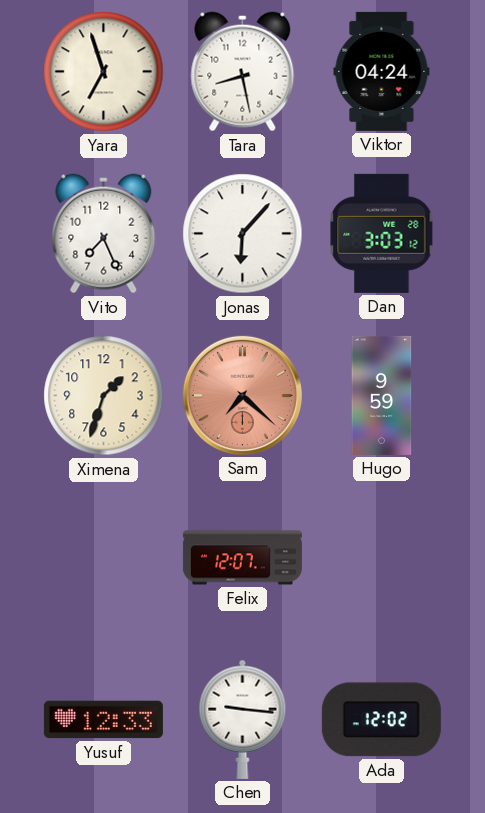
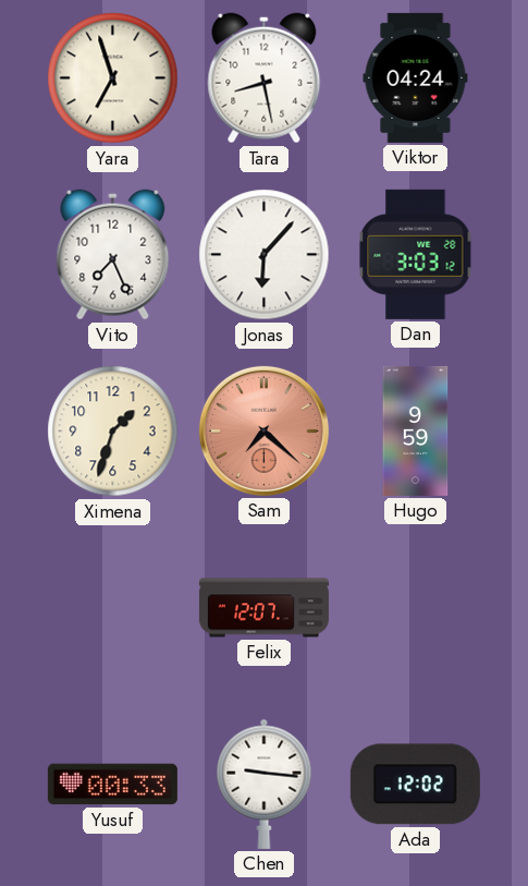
Yusuf: 12:33 -> 00:33
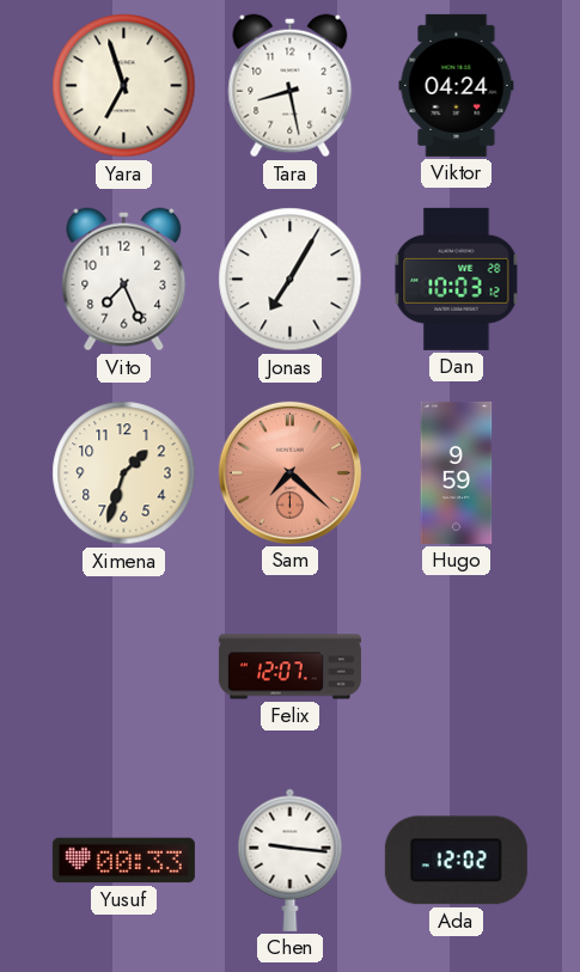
Jonas: 6:07 -> 7:05
Dan: 3:03 -> 10:03
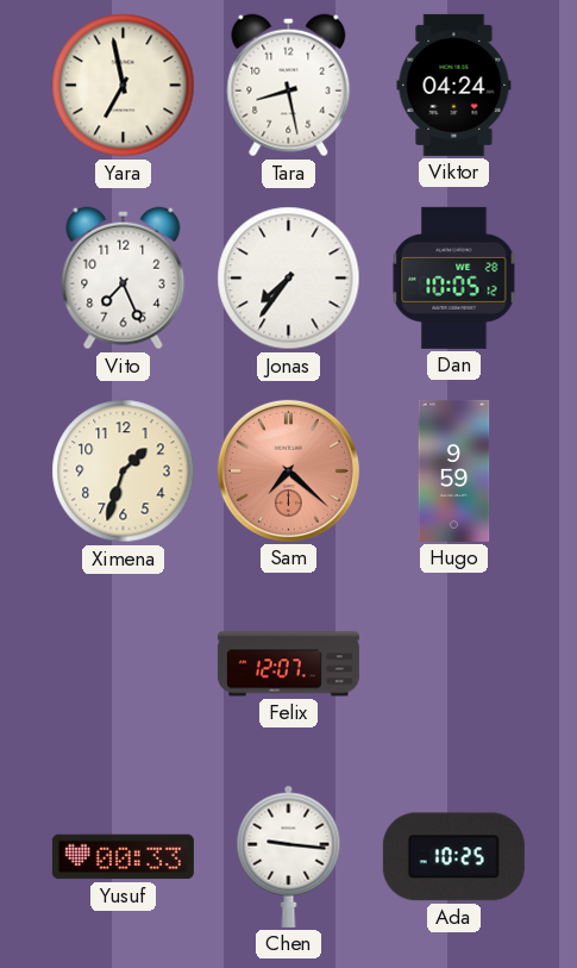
Yara: 6:57 -> 6:58
Jonas: 7:05 -> 7:36
Dan: 10:03 -> 10:05
Ada: 12:02 -> 10:25
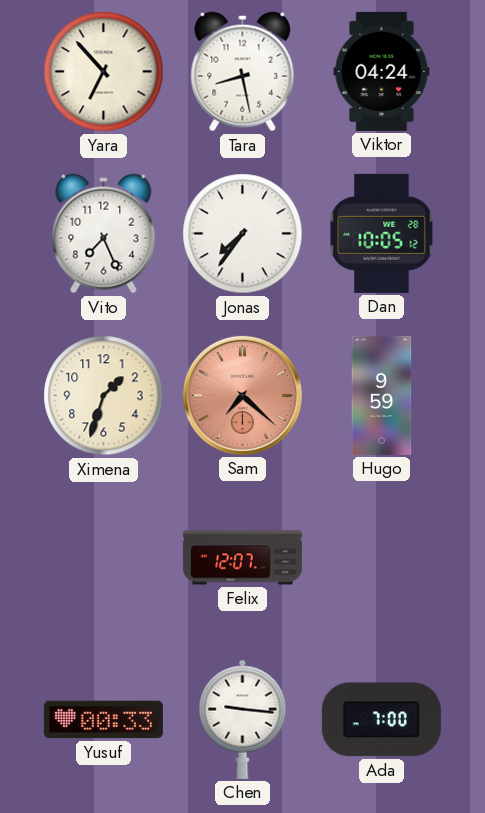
Yara: 6:58 -> 6:53
Ada: 10:25 -> 7:00
